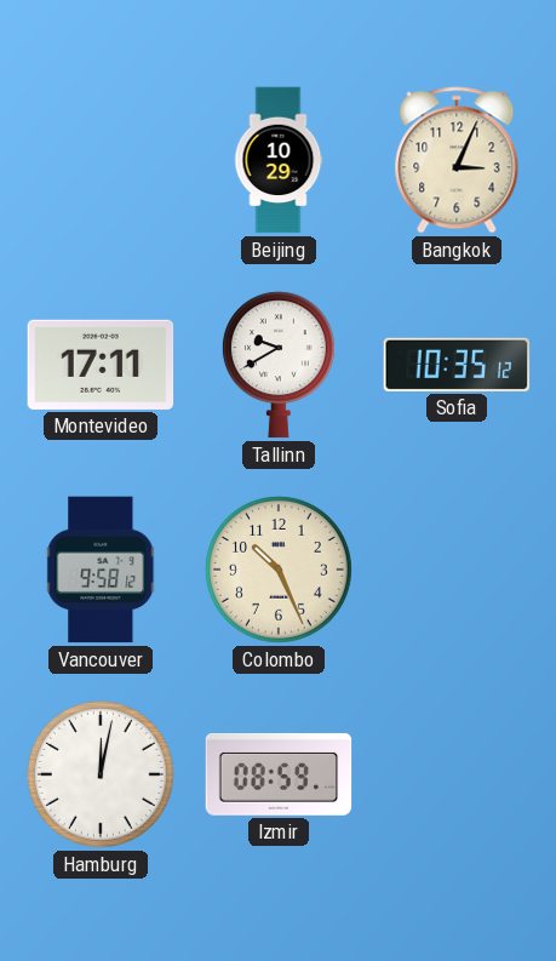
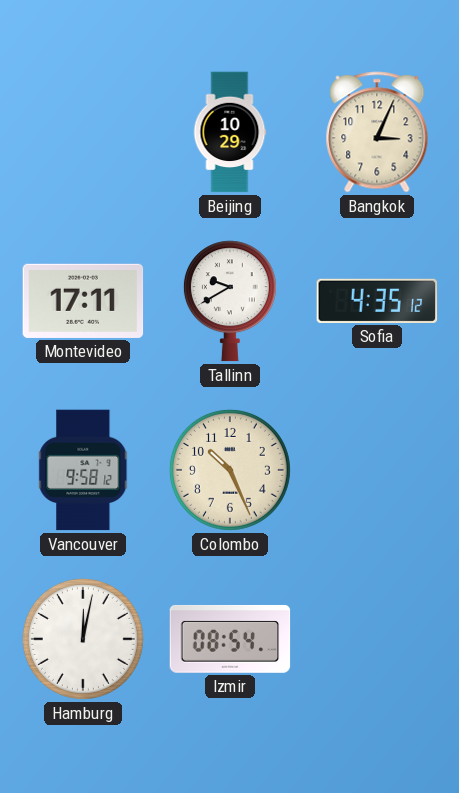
Sofia: 10:35 -> 4:35
Izmir: 08:59 -> 08:54
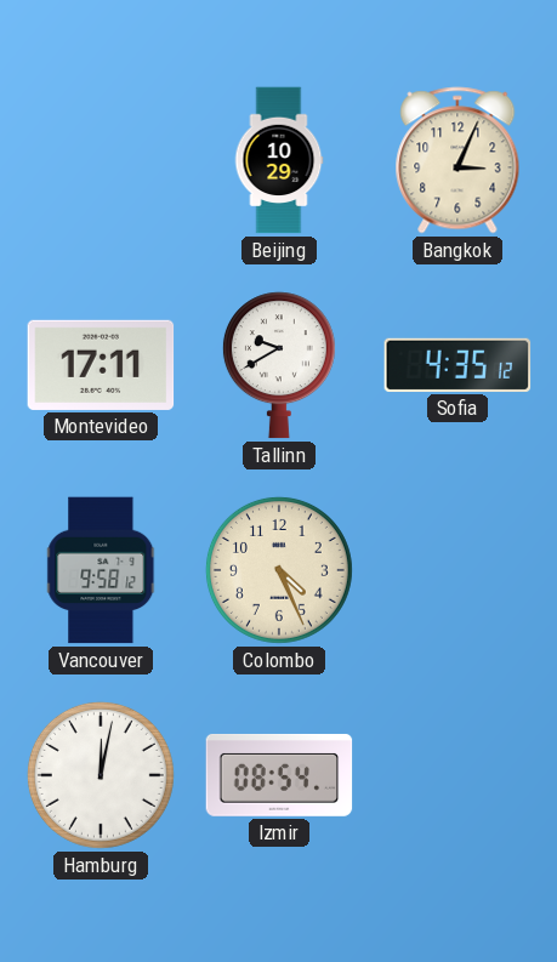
Colombo: 10:26 -> 4:26
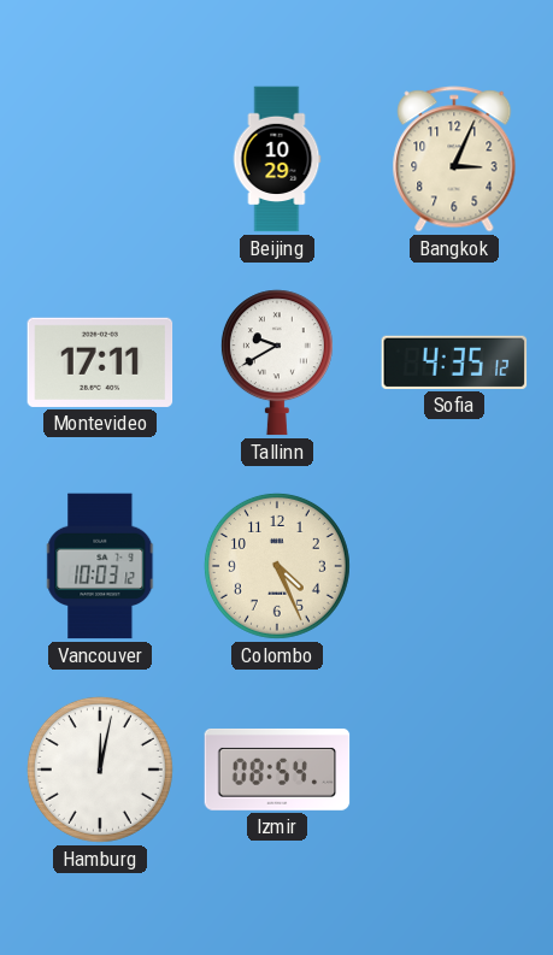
Vancouver: 9:58 -> 10:03
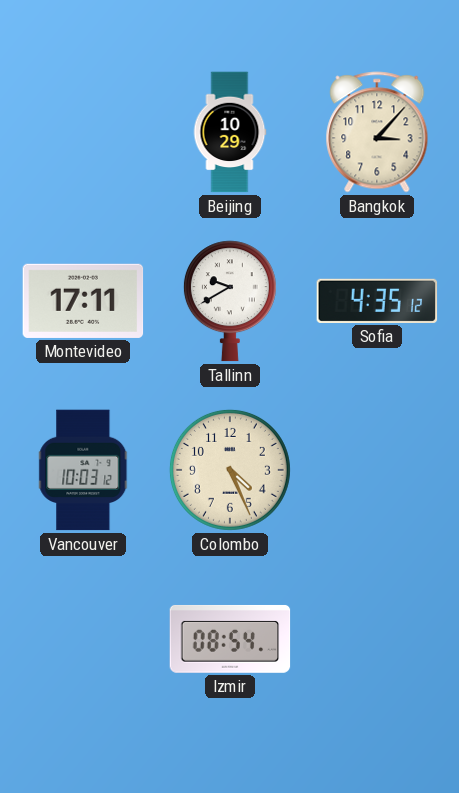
Bangkok: 3:04 -> 3:07
Hamburg: 12:02 -> none
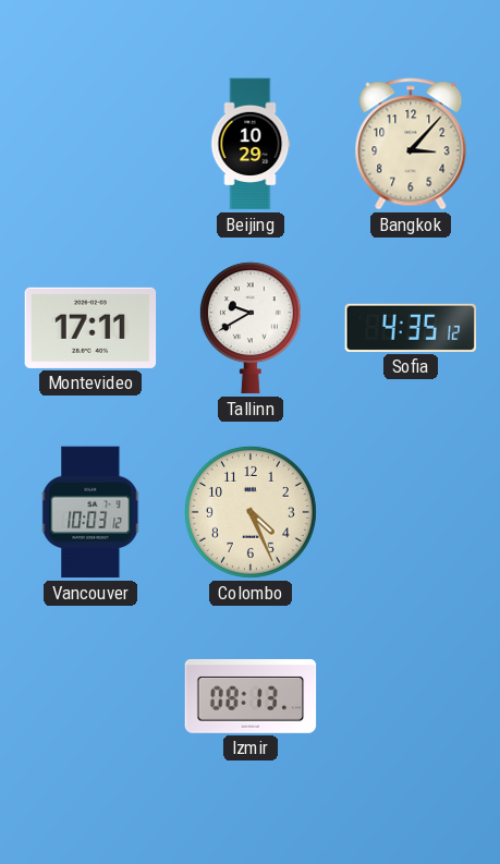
Izmir: 08:54 -> 08:13
